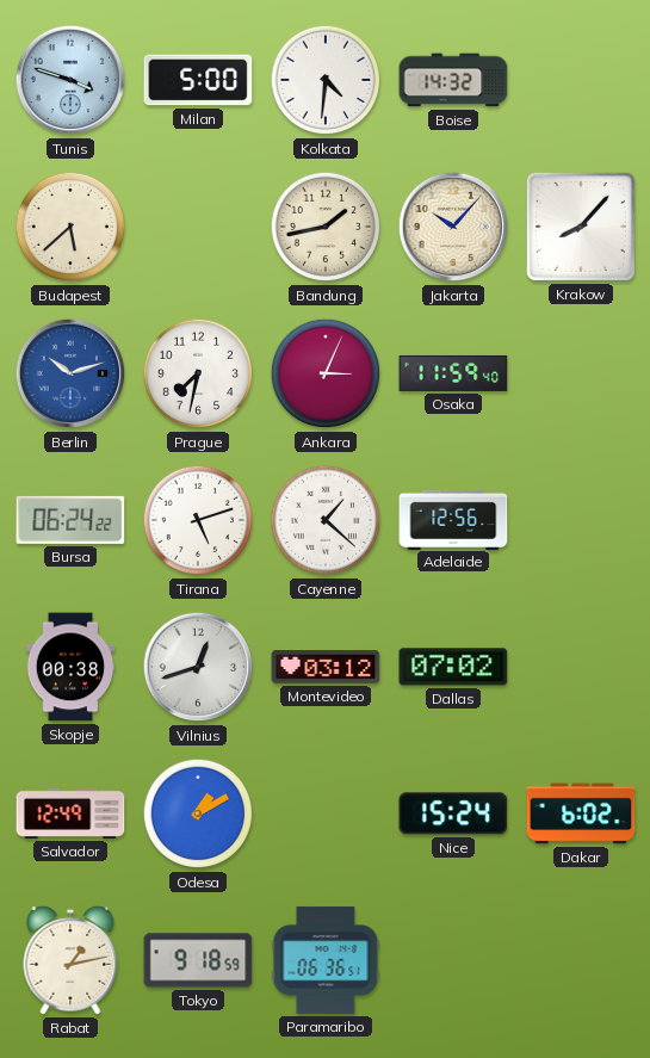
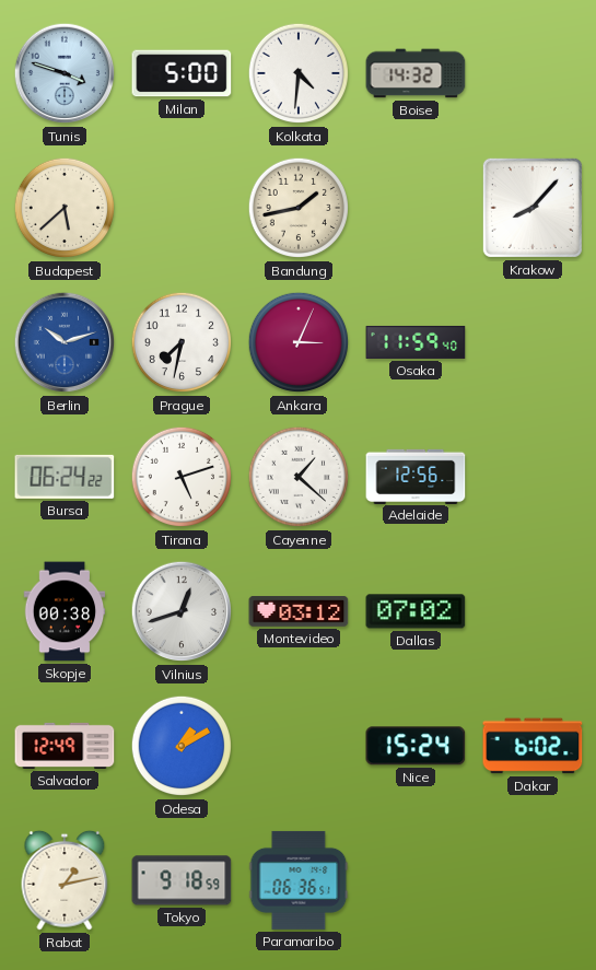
Jakarta: 10:07 -> none
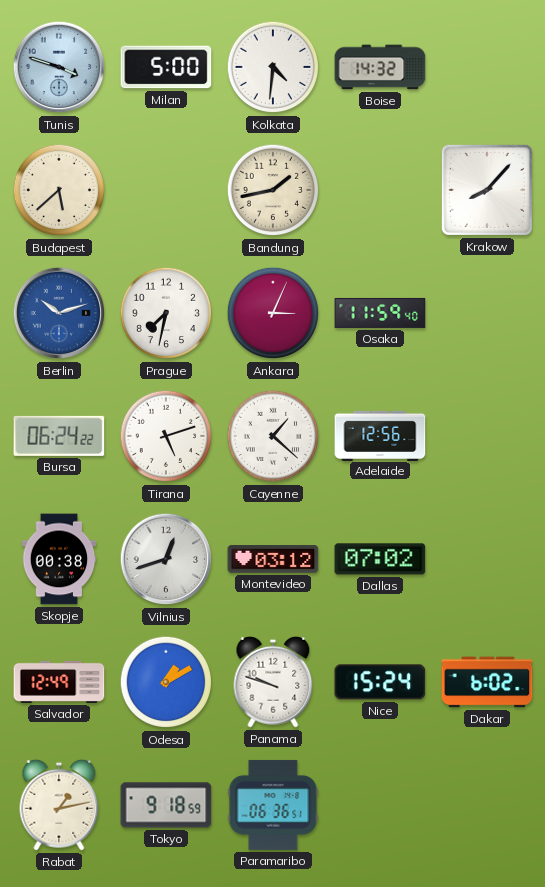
Panama: none -> 9:48
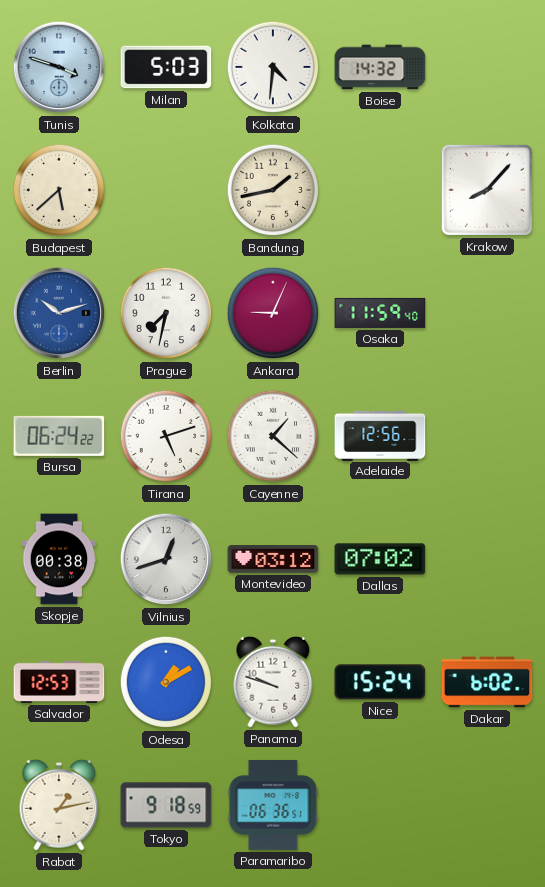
Milan: 5:00 -> 5:03
Ankara: 3:04 -> 9:04
Salvador: 12:49 -> 12:53
